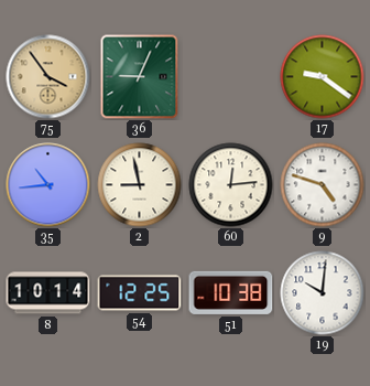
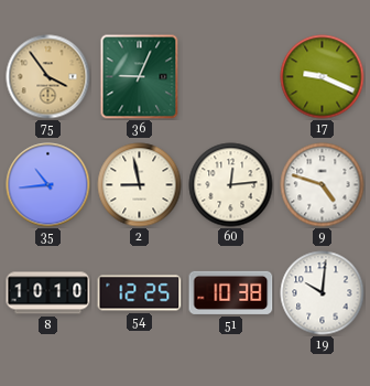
17: 9:21 -> 9:19
8: 10:14 -> 10:10
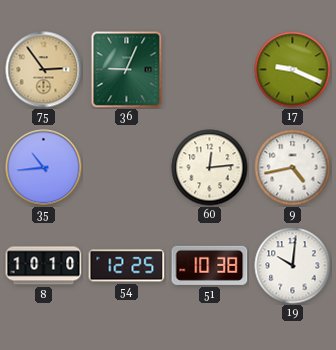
75: 3:54 -> 2:54
2: 8:58 -> none
9: 4:48 -> 4:43
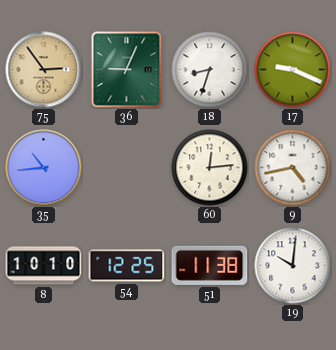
18: none -> 8:33
51: 10:38 -> 11:38
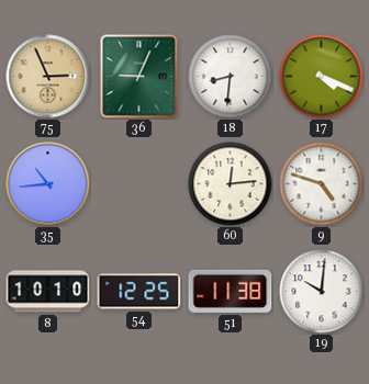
75: 2:54 -> 2:56
18: 8:33 -> 8:31
17: 9:19 -> 4:19
9: 4:43 -> 4:48
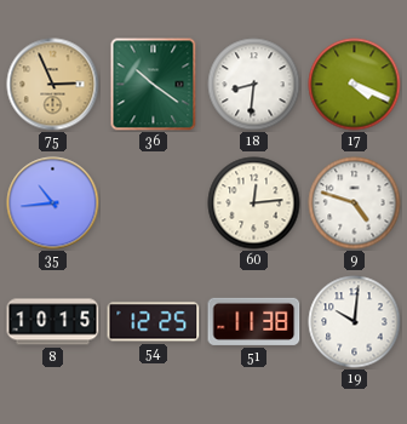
36: 9:04 -> 10:21
8: 10:10 -> 10:15
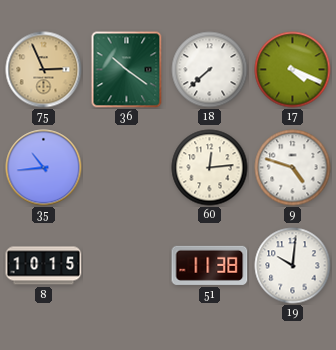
18: 8:31 -> 7:38
54: 12:25 -> none
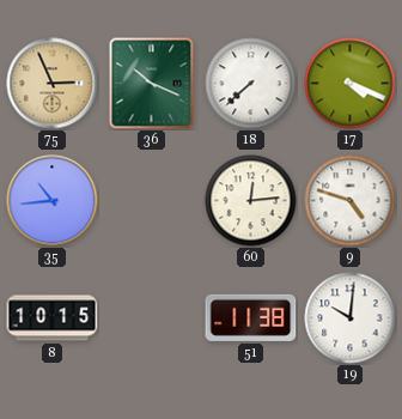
36: 10:21 -> 10:19
